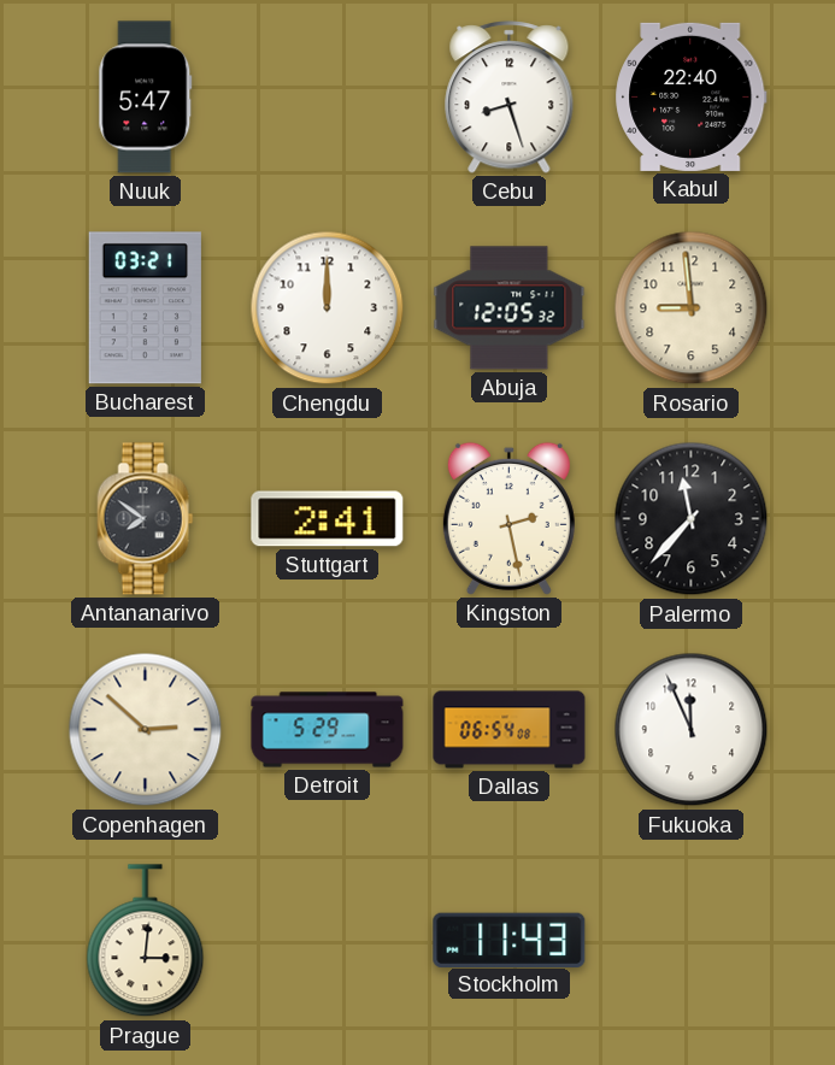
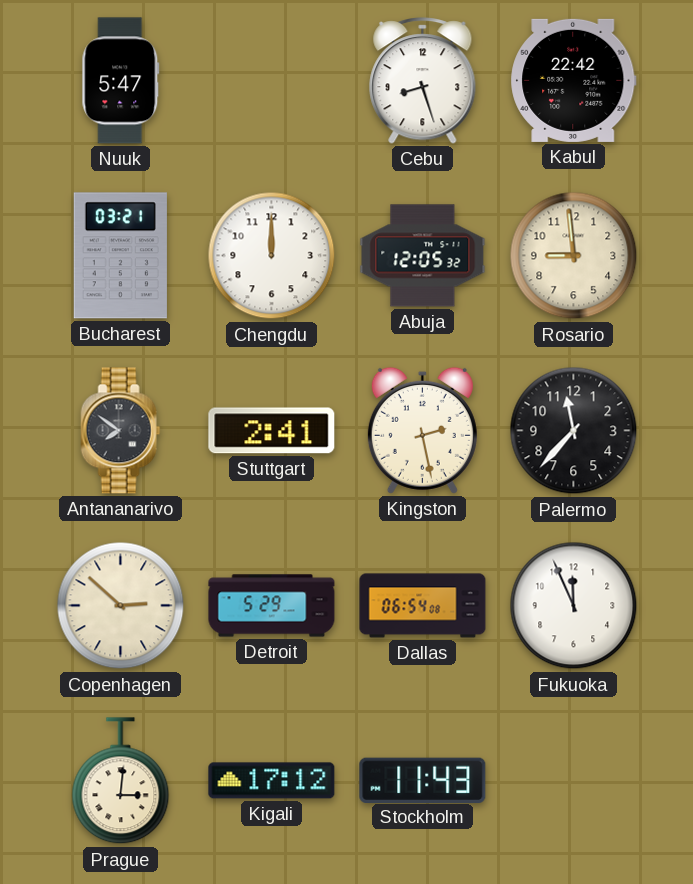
Kabul: 22:40 -> 22:42
Kigali: none -> 17:12
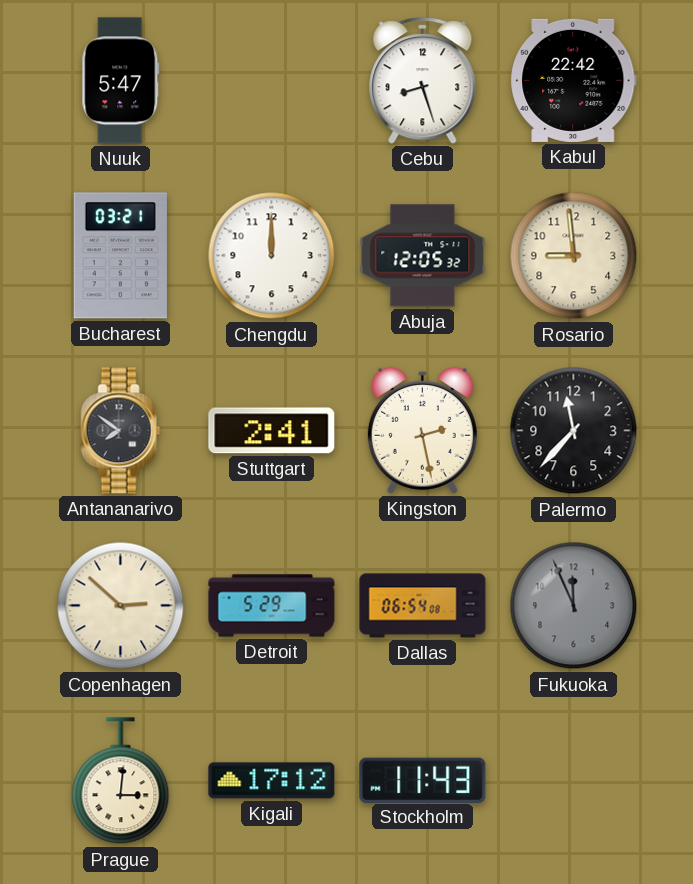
Fukuoka dial: white -> grey
